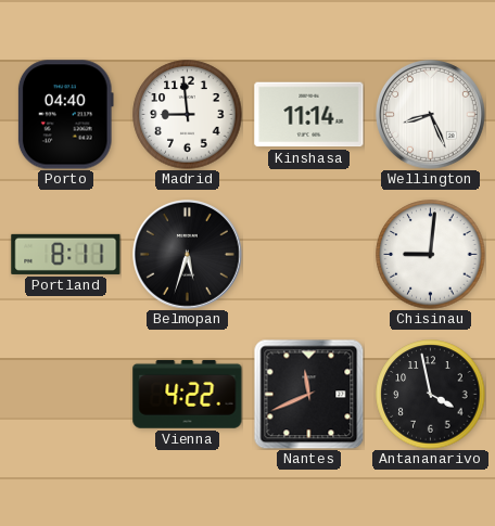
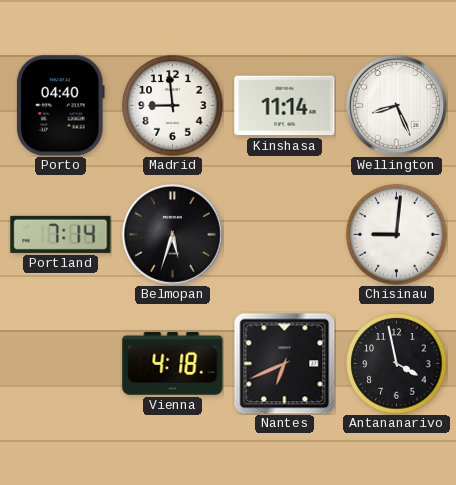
Portland: 8:11 -> 7:14
Vienna: 4:22 -> 4:18
Nantes: 11:41 -> 6:41
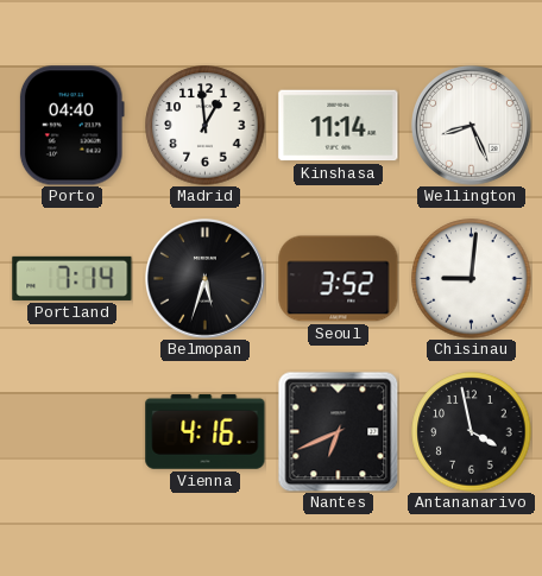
Madrid: 8:59 -> 12:59
Seoul: none -> 3:52
Vienna: 4:18 -> 4:16
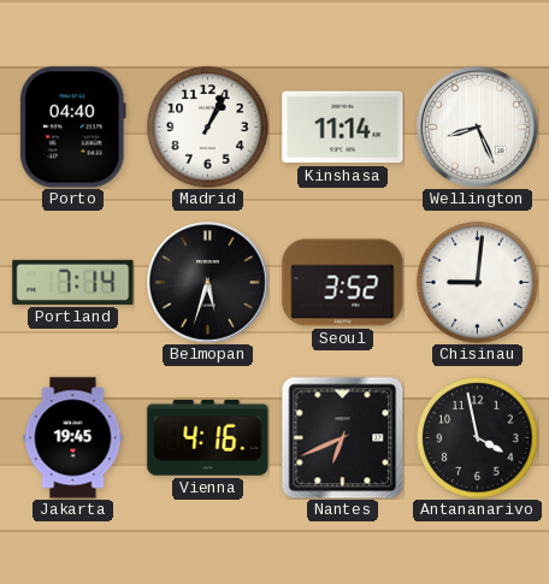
Madrid: 12:59 -> 1:04
Jakarta: none -> 19:45
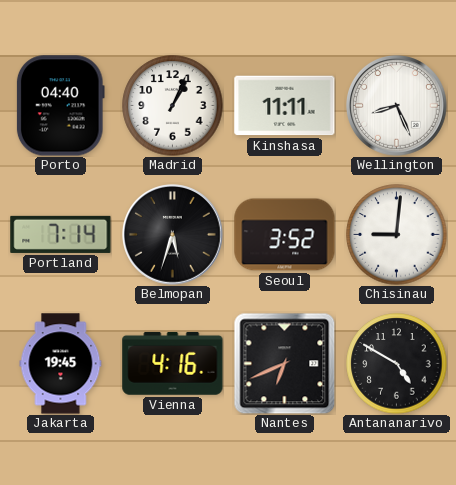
Kinshasa: 11:14 -> 11:11
Antananarivo: 3:58 -> 4:50
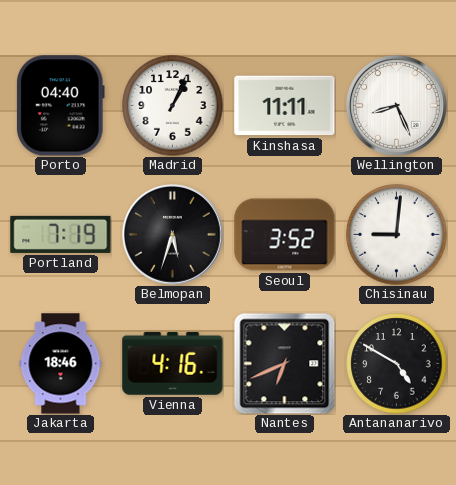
Portland: 7:14 -> 7:19
Jakarta: 19:45 -> 18:46
